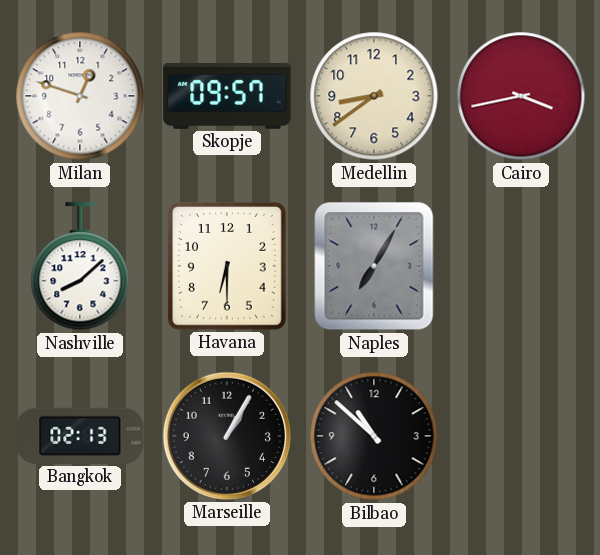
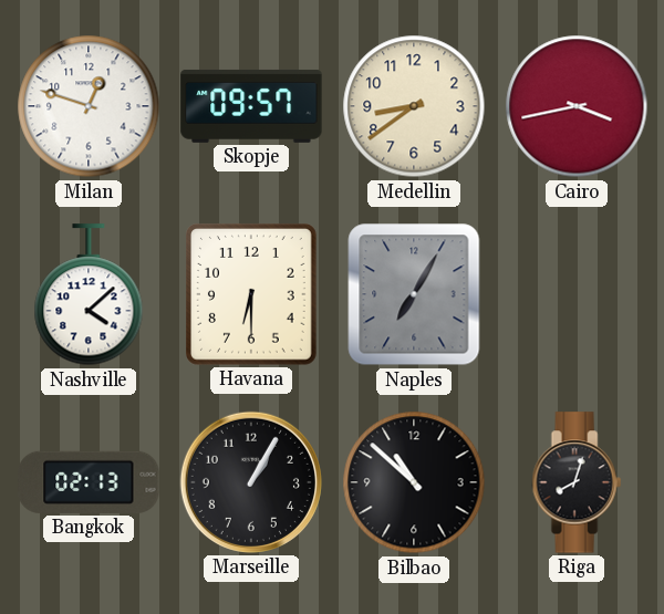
Nashville: 8:08 -> 4:08
Riga: none -> 8:03
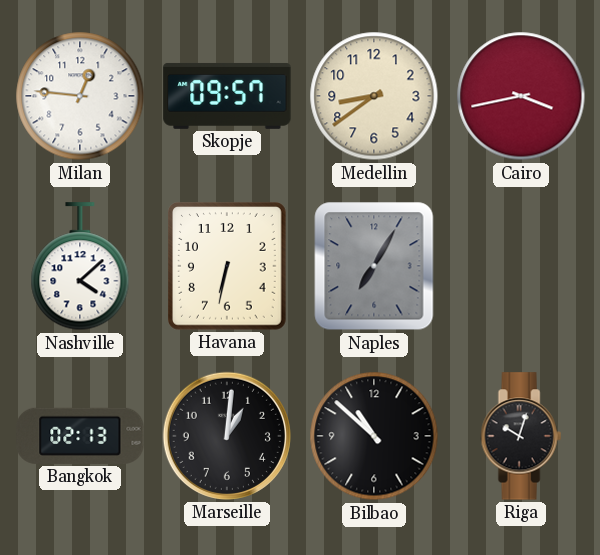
Milan: 12:48 -> 12:46
Havana: 6:30 -> 6:32
Marseille: 1:05 -> 1:01
Riga: 8:03 -> 10:03
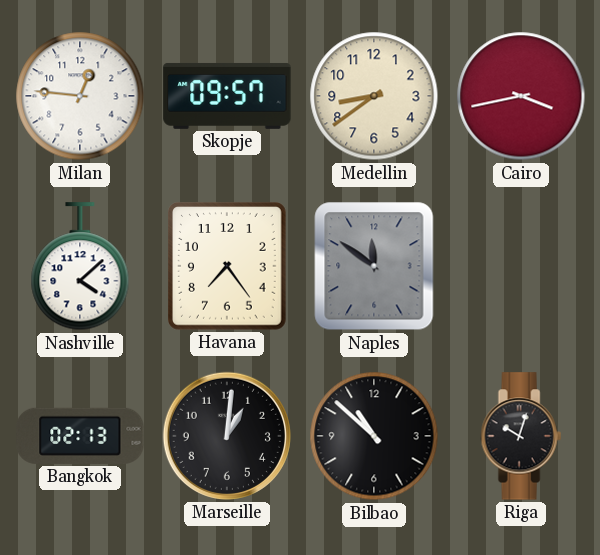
Havana: 6:32 -> 7:24
Naples: 7:05 -> 11:51
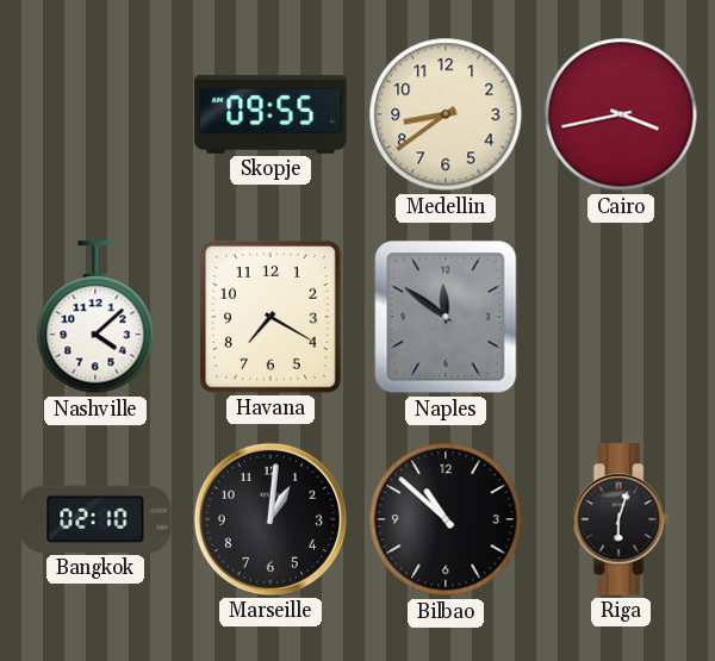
Milan: 12:46 -> none
Skopje: 09:57 -> 09:55
Havana: 7:24 -> 7:20
Bangkok: 02:13 -> 02:10
Riga: 10:03 -> 6:03
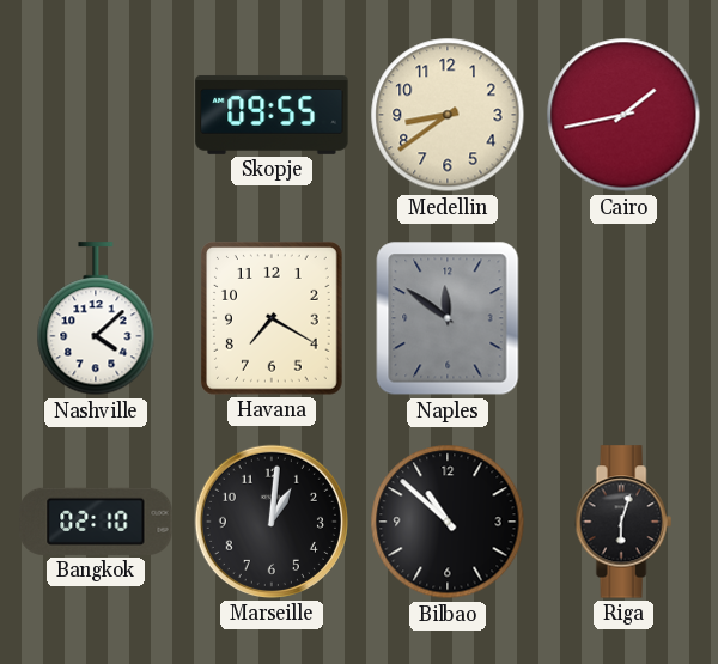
Cairo: 3:43 -> 1:43
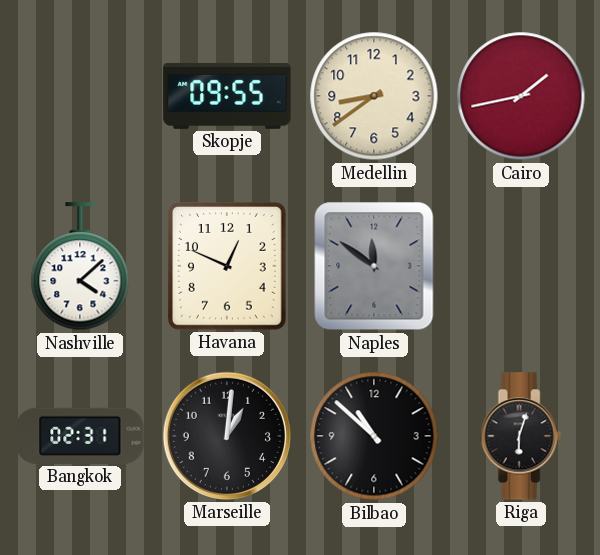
Havana: 7:20 -> 12:49
Bangkok: 02:10 -> 02:31
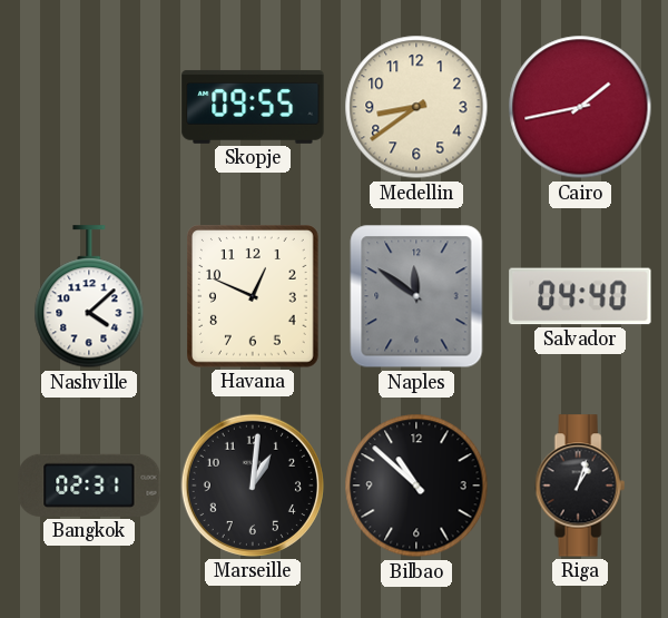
Salvador: none -> 04:40
Riga: 6:03 -> 1:03
